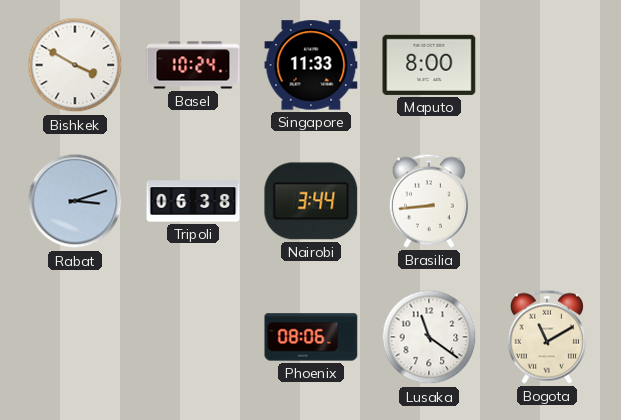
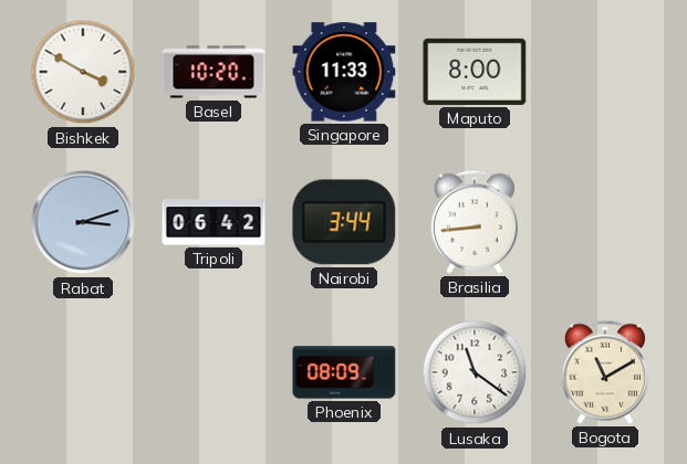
Basel: 10:24 -> 10:20
Tripoli: 06:38 -> 06:42
Phoenix: 08:06 -> 08:09
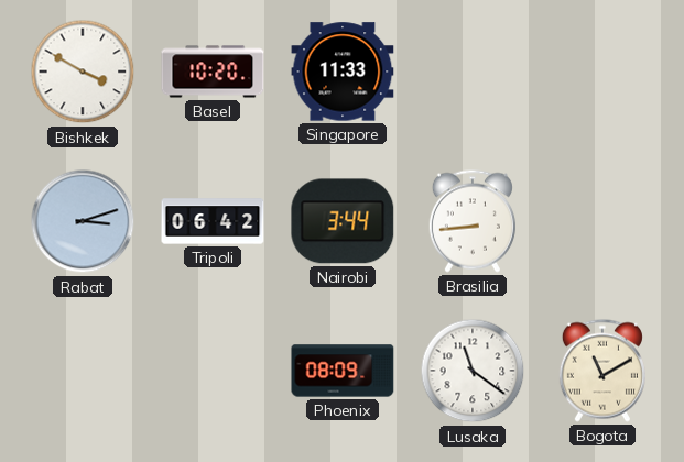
Maputo: 8:00 -> none
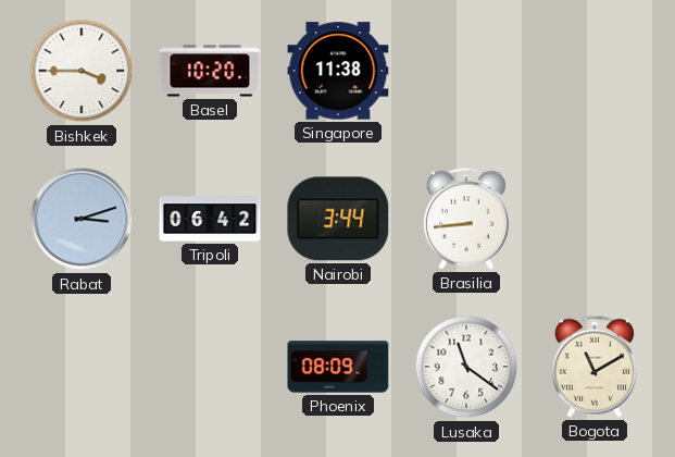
Bishkek: 3:50 -> 3:45
Singapore: 11:33 -> 11:38
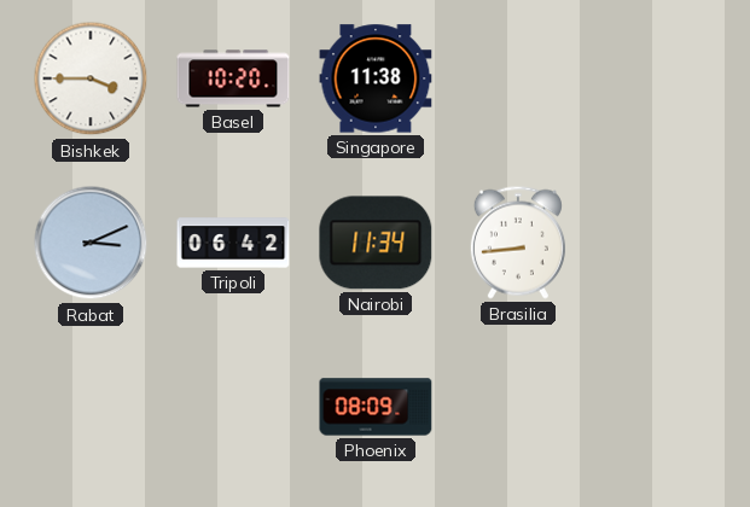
Rabat: 3:12 -> 3:11
Nairobi: 3:44 -> 11:34
Lusaka: 11:21 -> none
Bogota: 11:10 -> none
